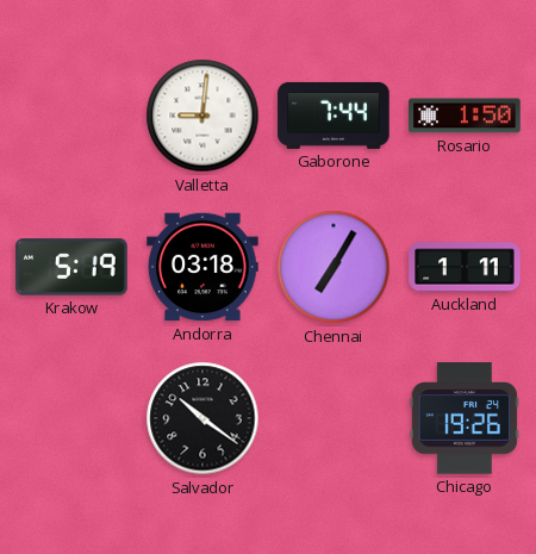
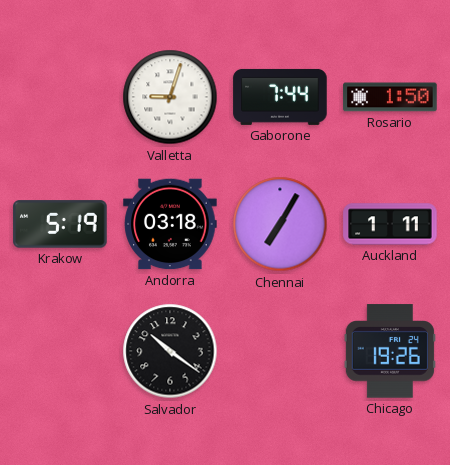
Valletta: 9:01 -> 9:03
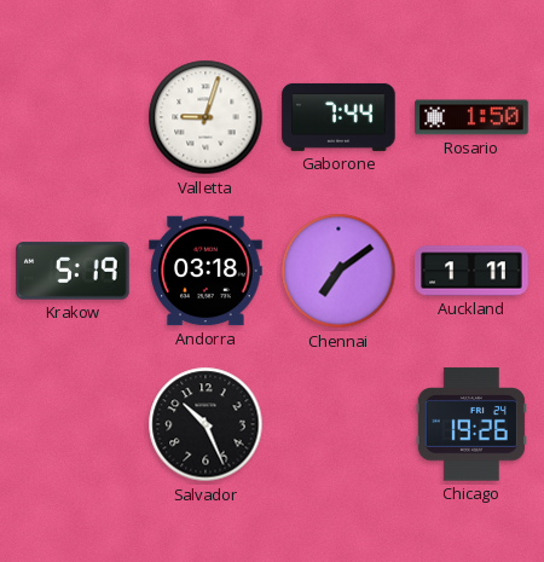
Chennai: 7:05 -> 7:09
Salvador: 10:21 -> 10:26
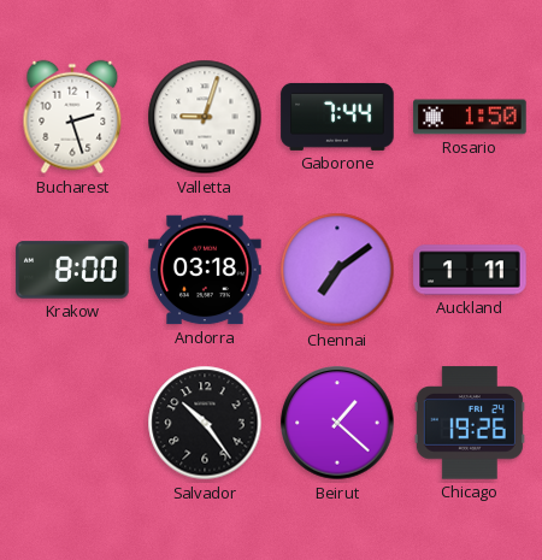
Bucharest: none -> 2:27
Krakow: 5:19 -> 8:00
Salvador: 10:26 -> 10:24
Beirut: none -> 1:22
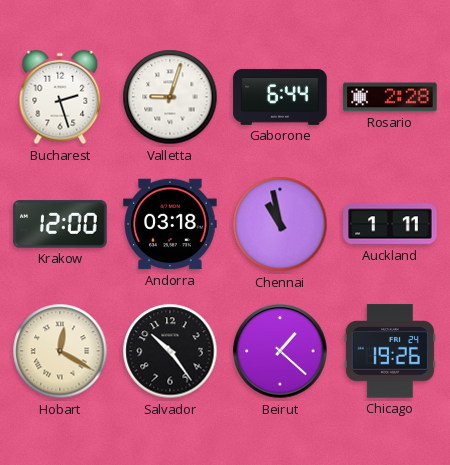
Gaborone: 7:44 -> 6:44
Rosario: 1:50 -> 2:28
Krakow: 8:00 -> 12:00
Chennai: 7:09 -> 10:58
Hobart: none -> 12:20
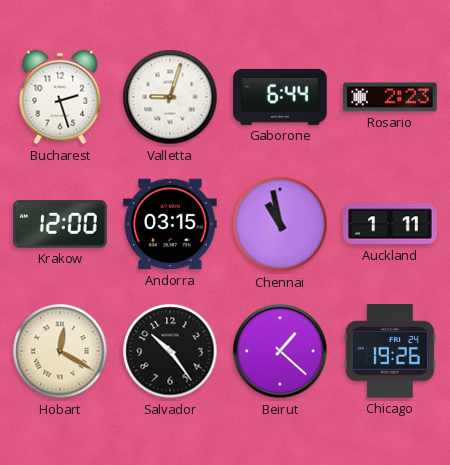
Rosario: 2:28 -> 2:23
Andorra: 03:18 -> 03:15
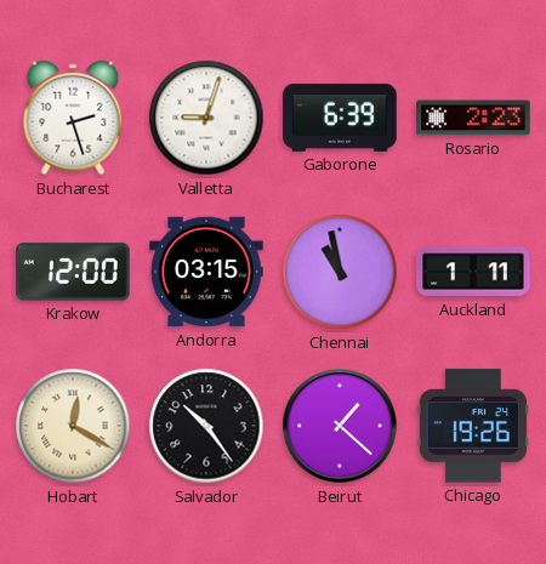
Gaborone: 6:44 -> 6:39
